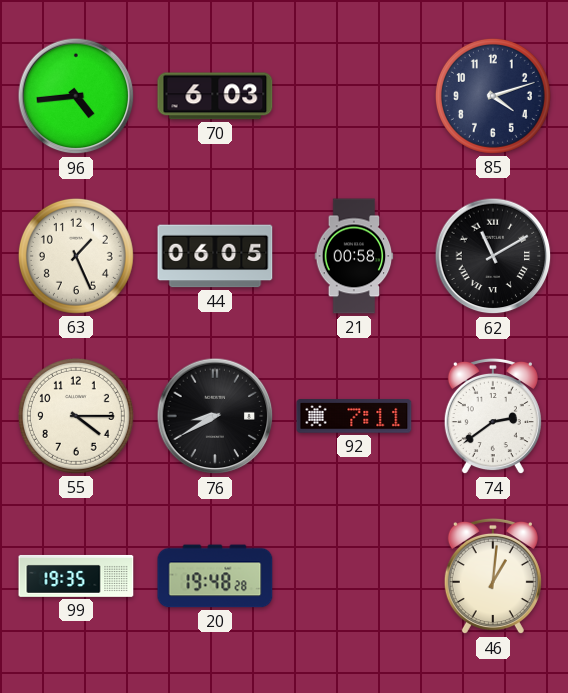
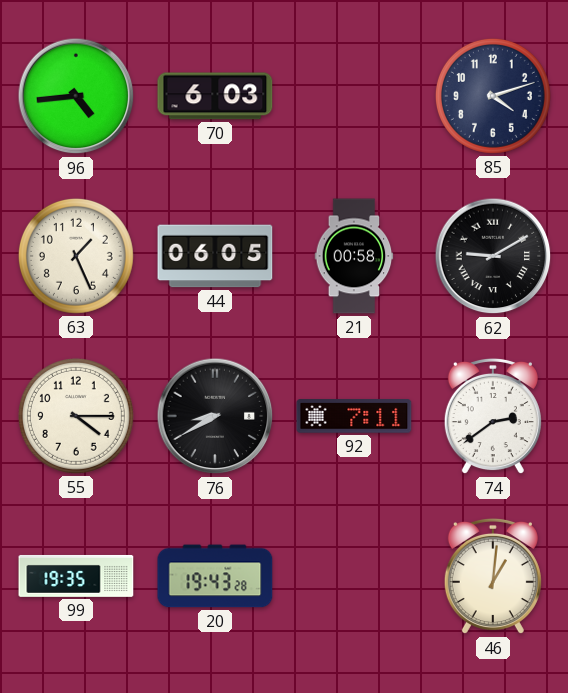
62: 11:10 -> 9:10
20: 19:48 -> 19:43
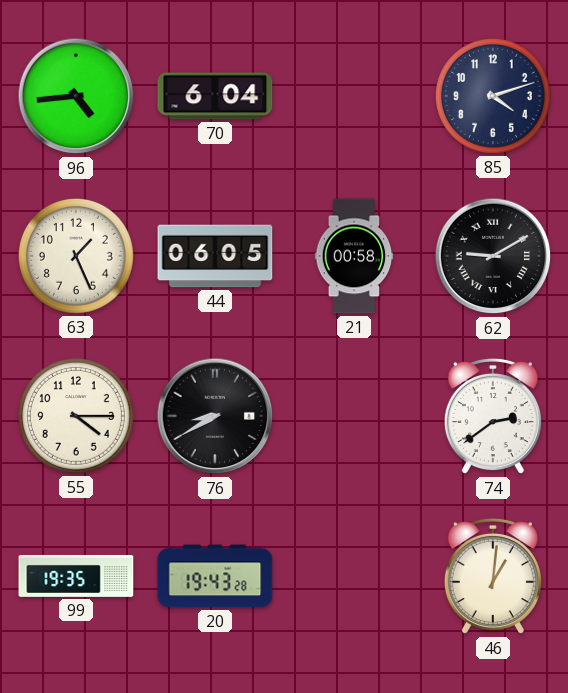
70: 6:03 -> 6:04
92: 7:11 -> none
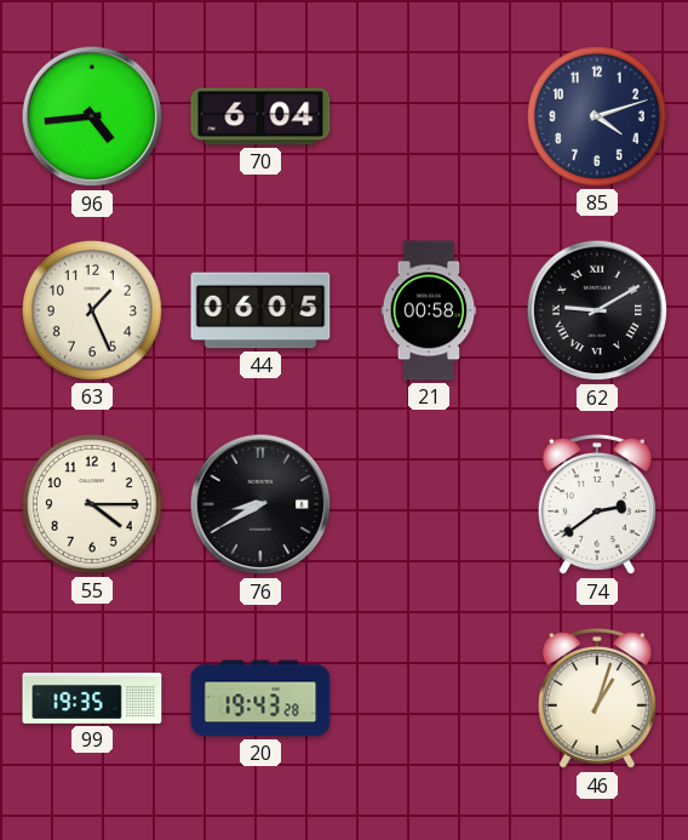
46: 1:01 -> 1:03
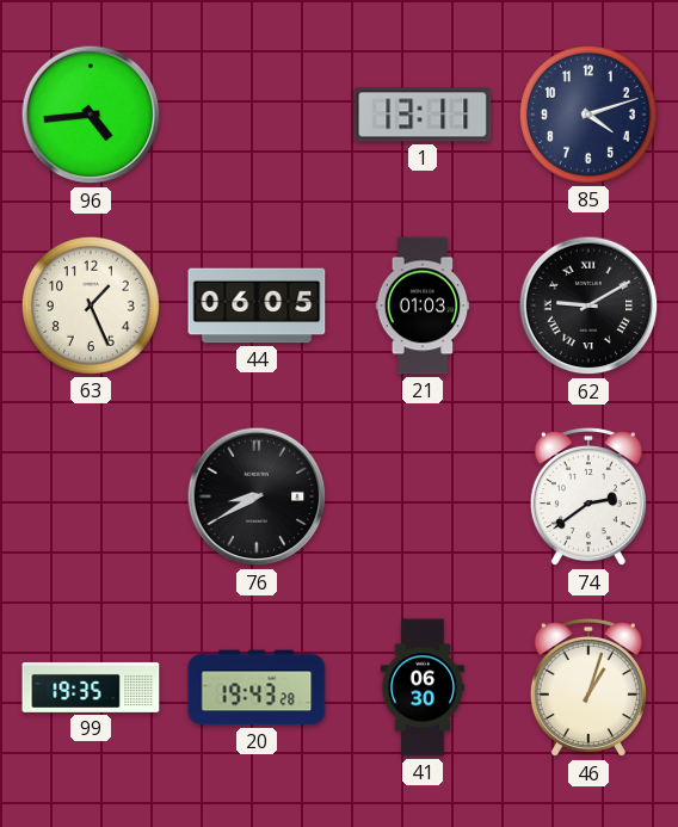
70: 6:04 -> none
1: none -> 13:11
21: 00:58 -> 01:03
55: 4:15 -> none
41: none -> 06:30
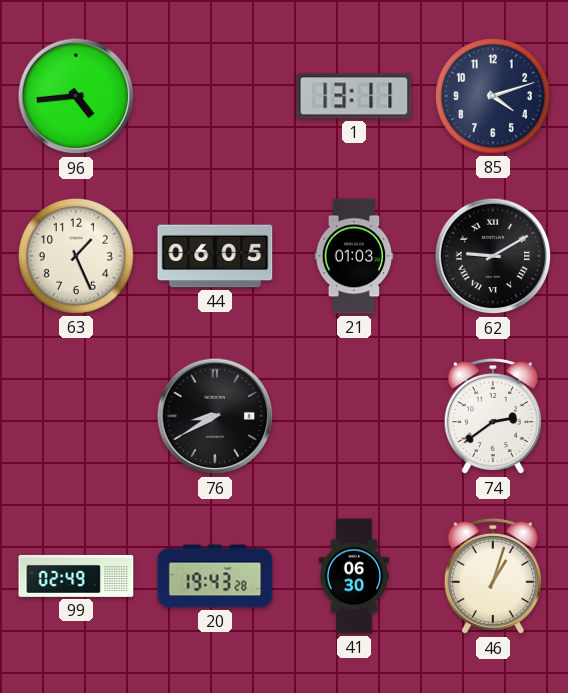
99: 19:35 -> 02:49
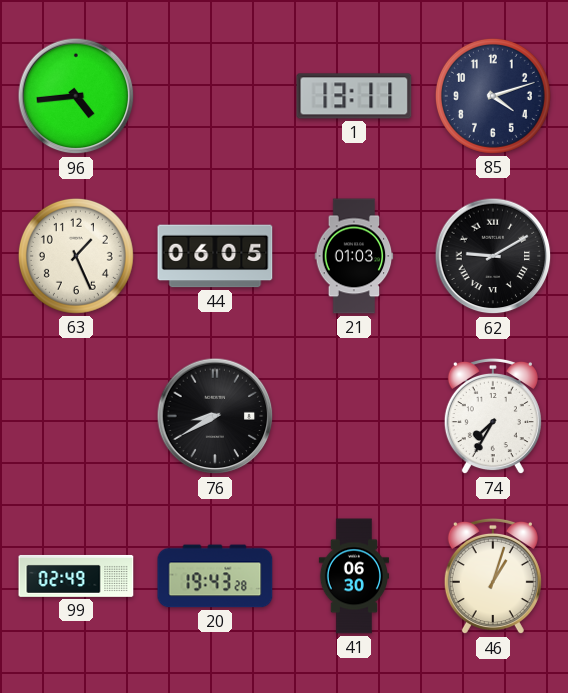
74: 2:39 -> 7:35
